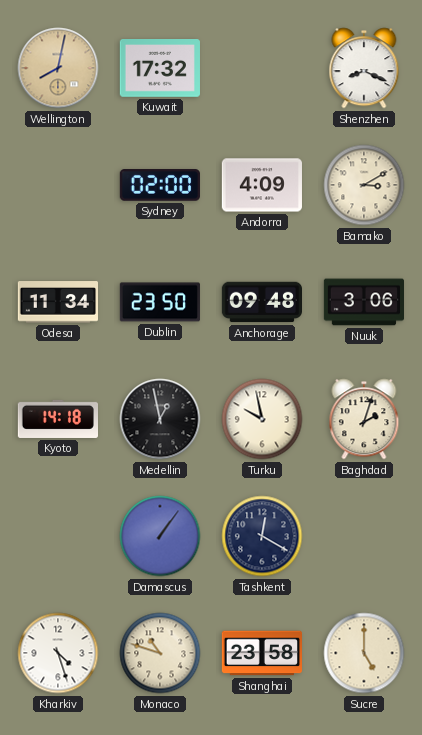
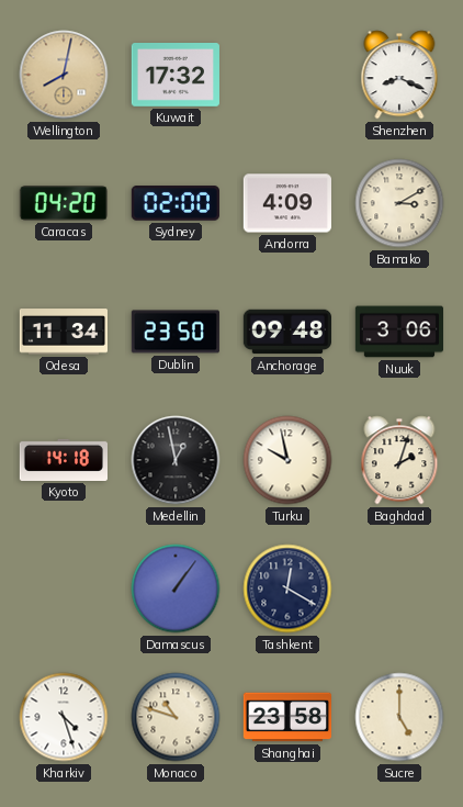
Caracas: none -> 04:20
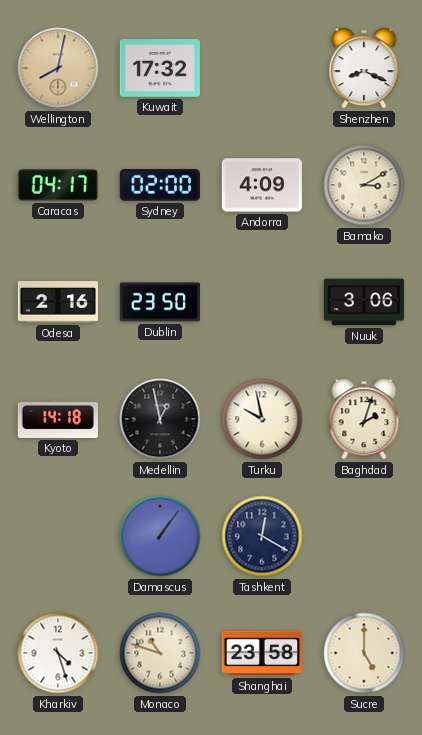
Caracas: 04:20 -> 04:17
Odesa: 11:34 -> 2:16
Anchorage: 09:48 -> none
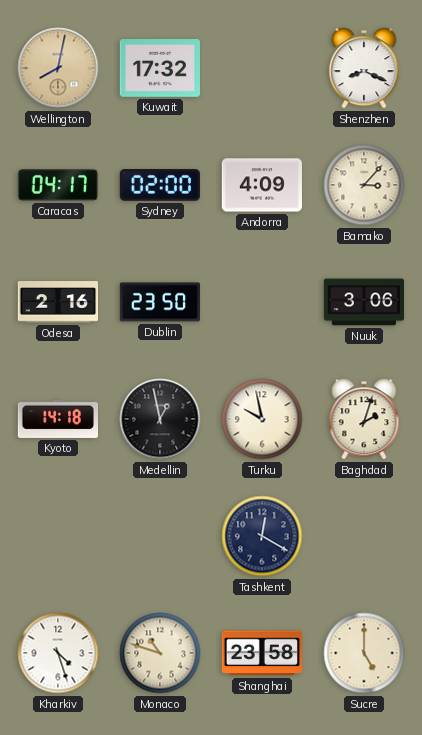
Bamako: 3:10 -> 3:07
Damascus: 1:06 -> none
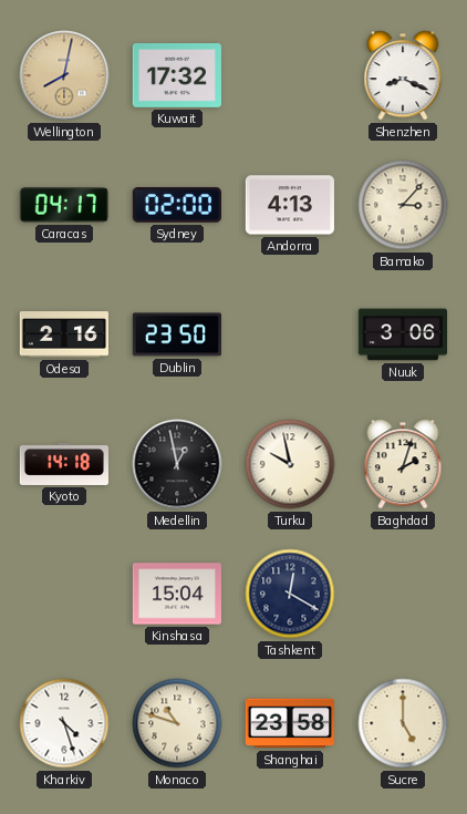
Andorra: 4:09 -> 4:13
Kinshasa: none -> 15:04
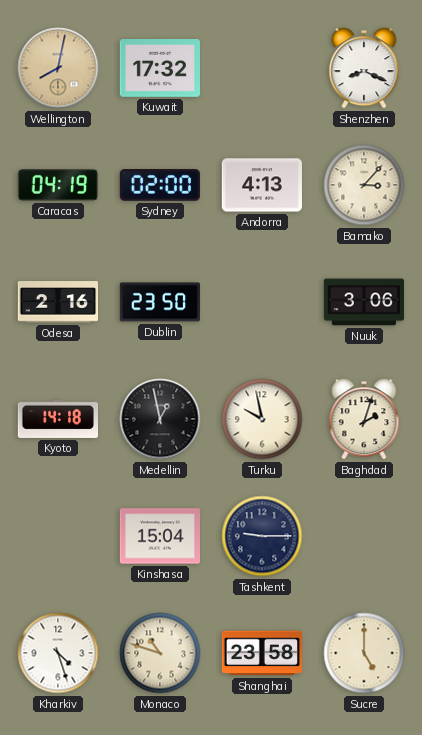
Caracas: 04:17 -> 04:19
Tashkent: 12:20 -> 9:15
